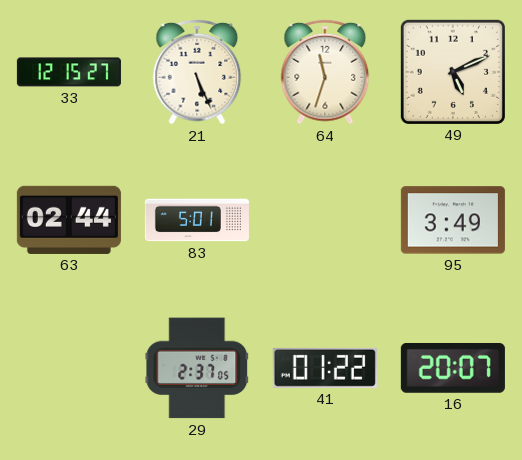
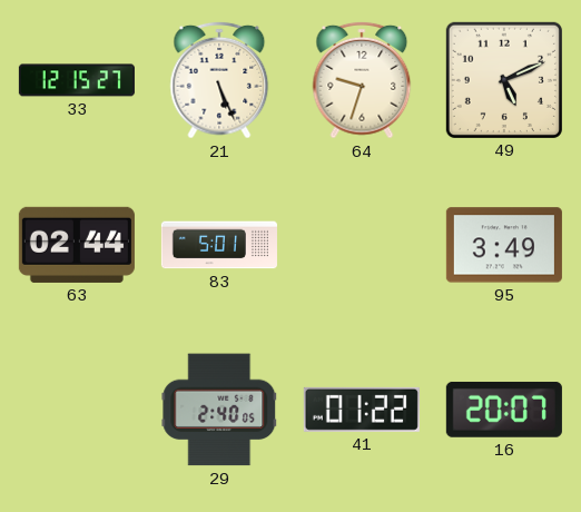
64: 11:33 -> 9:33
29: 2:37 -> 2:40
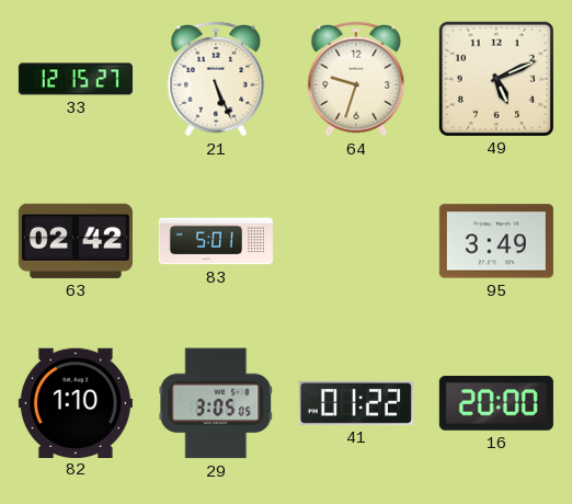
63: 02:44 -> 02:42
82: none -> 1:10
29: 2:40 -> 3:05
16: 20:07 -> 20:00
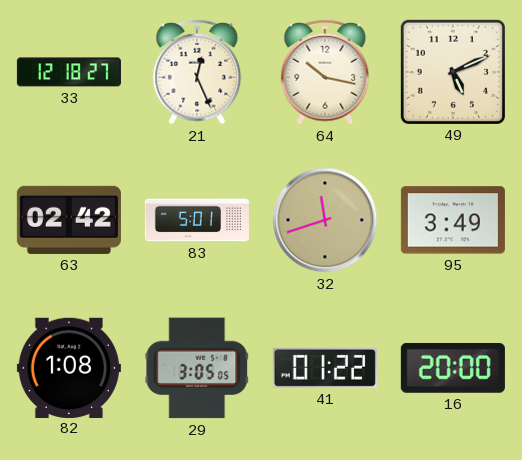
33: 12:15 -> 12:18
21: 5:26 -> 12:26
64: 9:33 -> 10:17
32: none -> 11:42
82: 1:10 -> 1:08
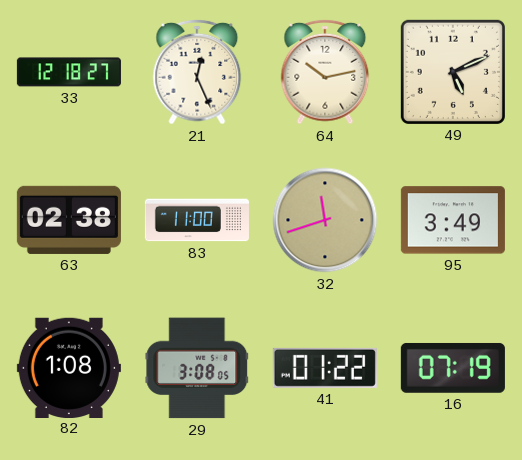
64: 10:17 -> 10:13
63: 02:42 -> 02:38
83: 5:01 -> 11:00
29: 3:05 -> 3:08
16: 20:00 -> 07:19
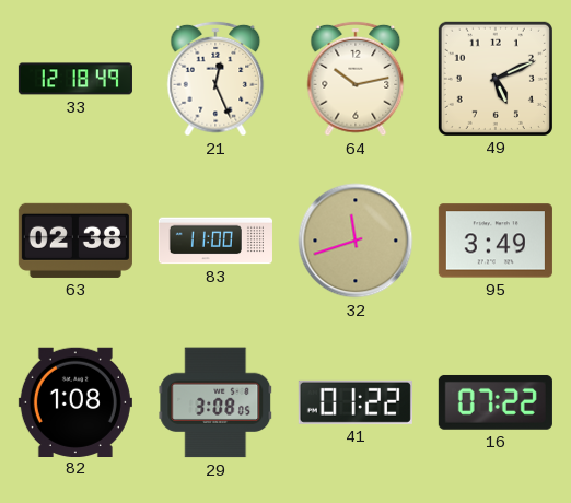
33: 12:18:27 -> 12:18:49
16: 07:19 -> 07:22
